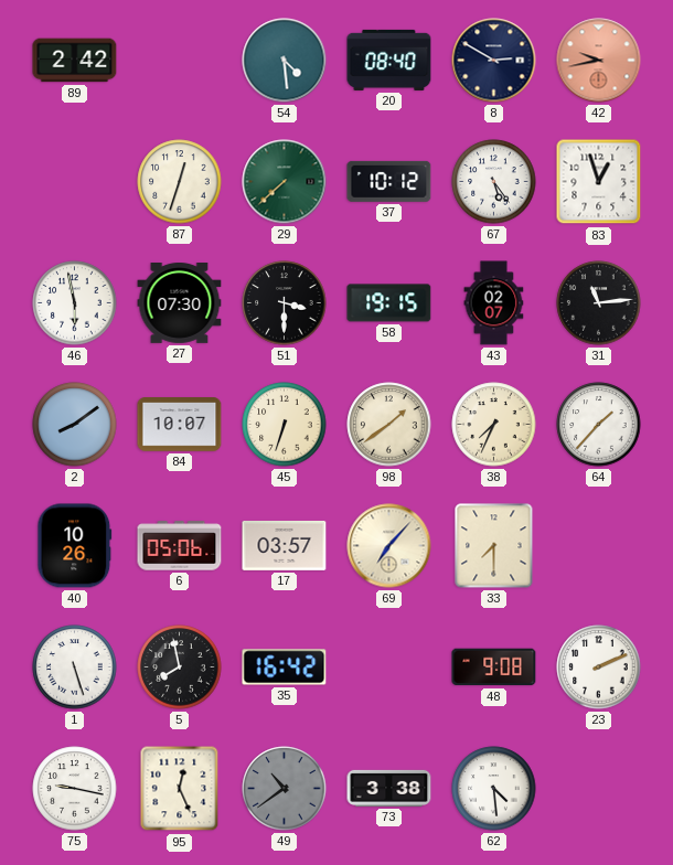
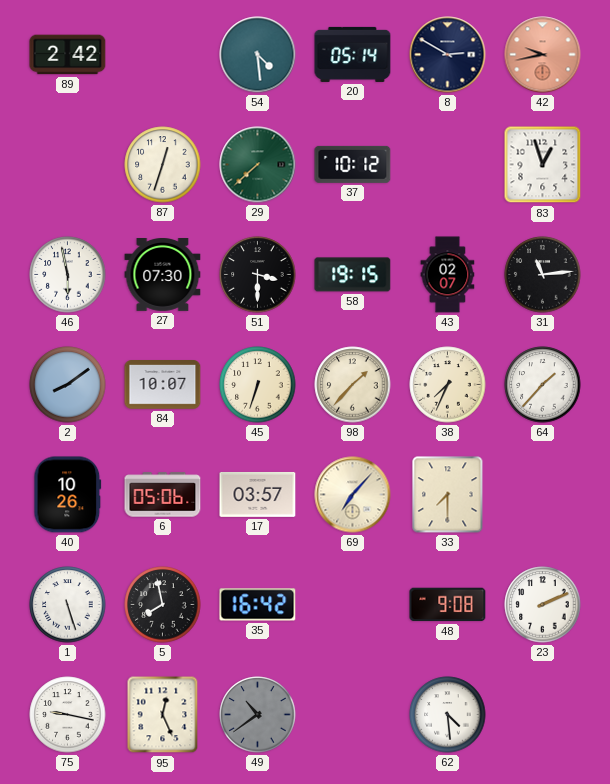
20: 08:40 -> 05:14
67: 5:24 -> none
98: 1:39 -> 1:37
73: 3:38 -> none
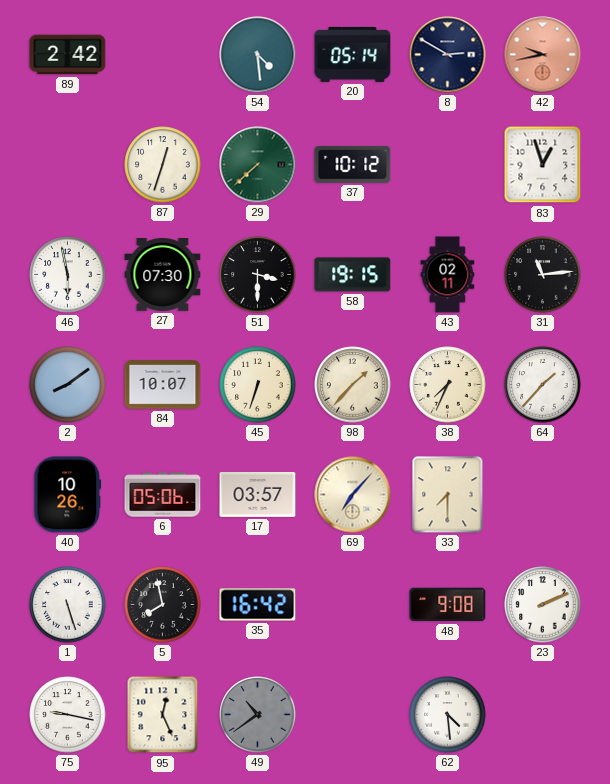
43: 02:07 -> 02:11
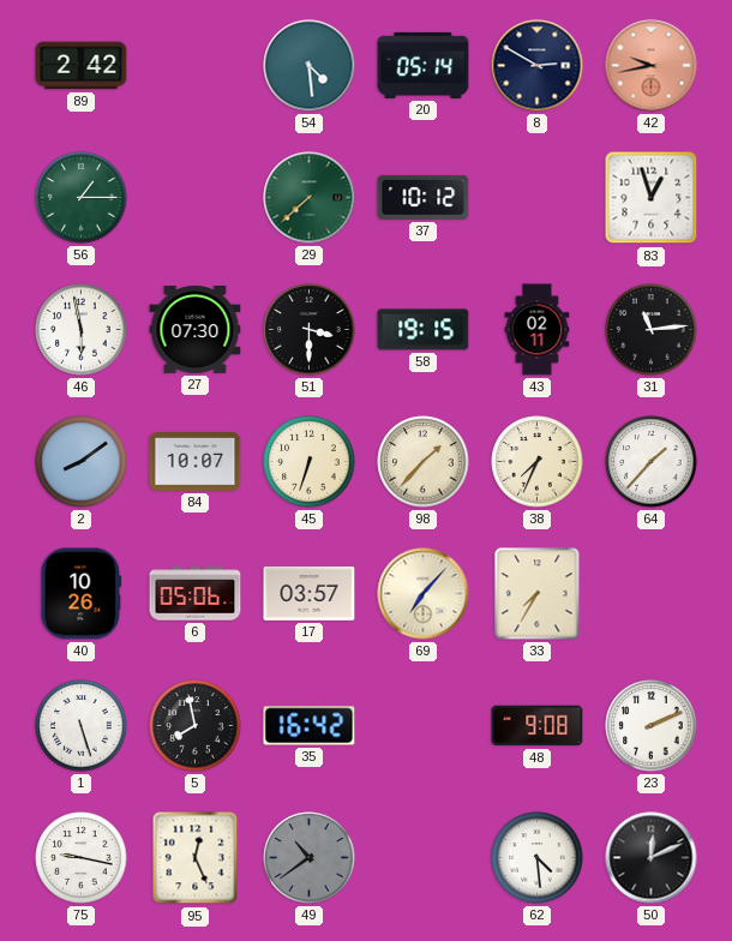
56: none -> 1:15
87: 12:33 -> none
33: 7:30 -> 7:35
50: none -> 12:11
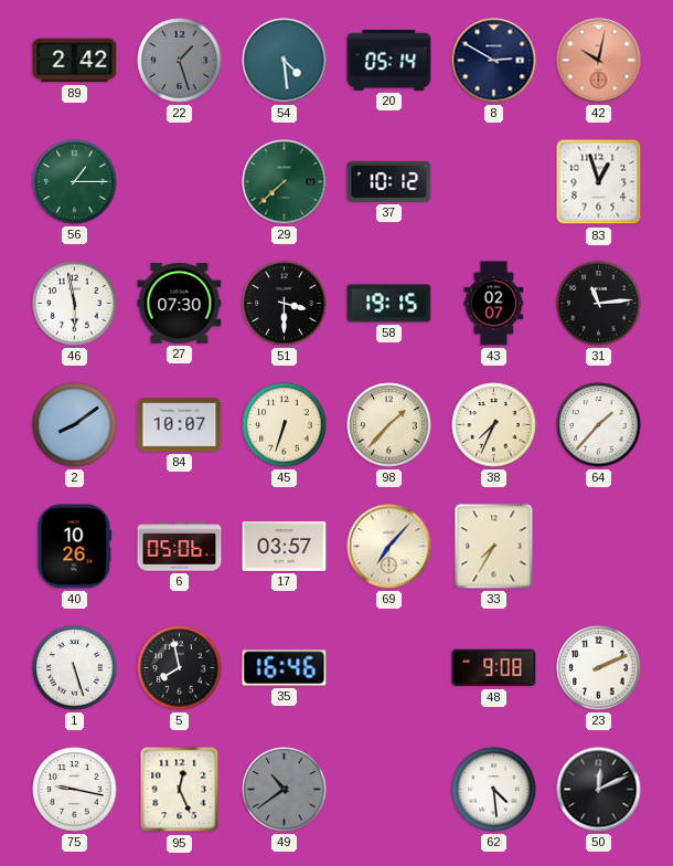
22: none -> 1:27
42: 9:43 -> 10:02
43: 02:11 -> 02:07
35: 16:42 -> 16:46
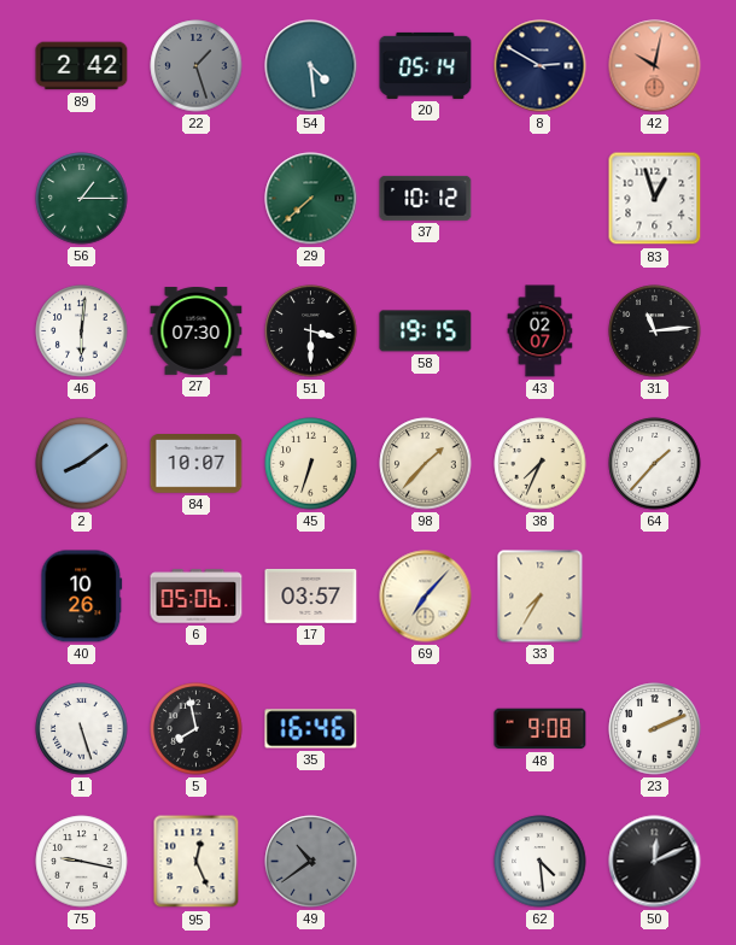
46: 5:58 -> 6:01
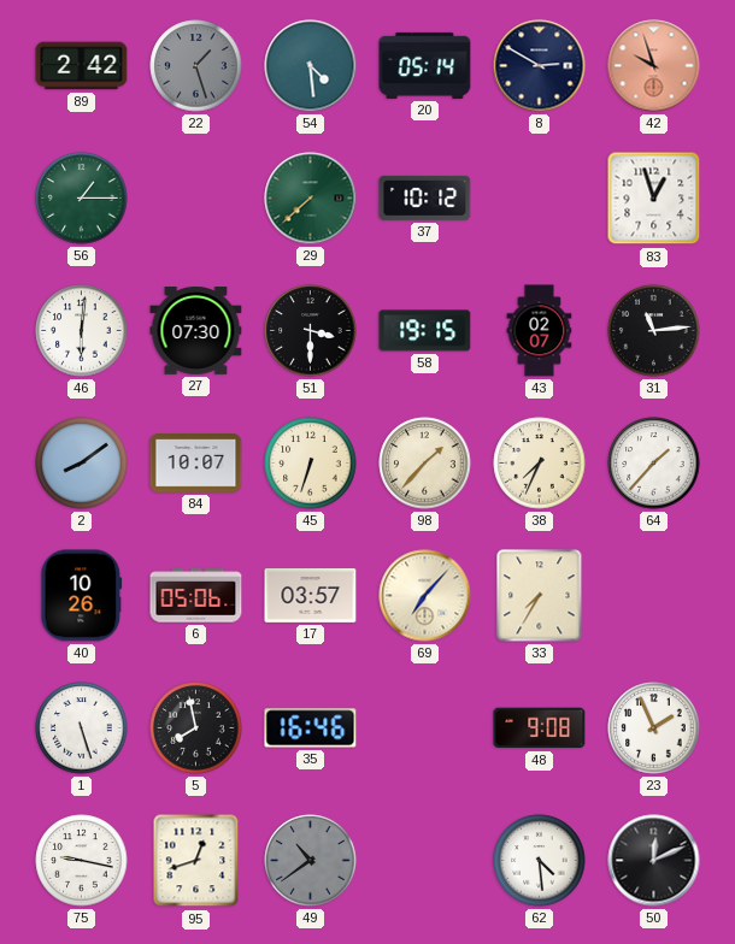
42: 10:02 -> 9:57
23: 2:11 -> 1:56
95: 12:26 -> 12:42
